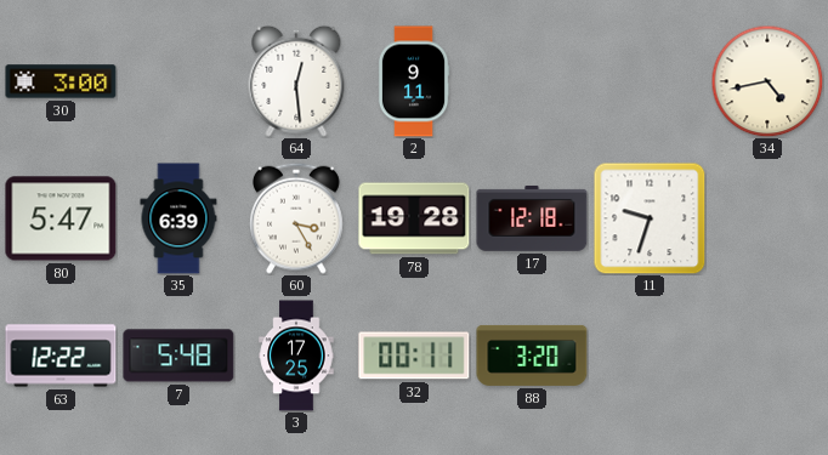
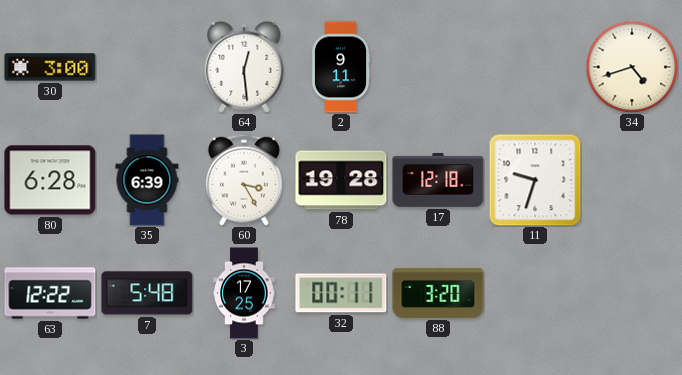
34: 4:43 -> 4:42
80: 5:47 -> 6:28
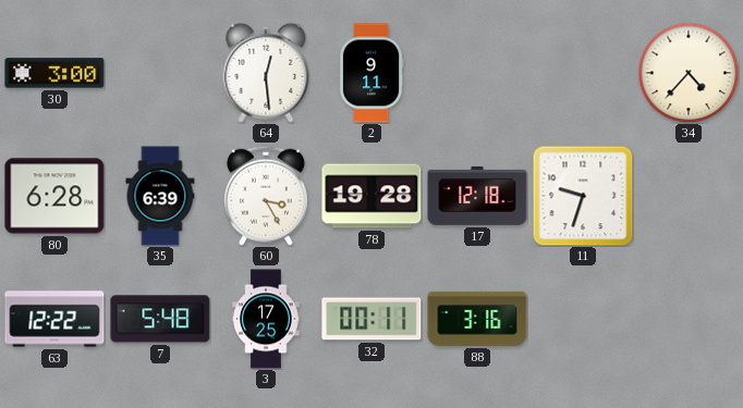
34: 4:42 -> 4:37
88: 3:20 -> 3:16
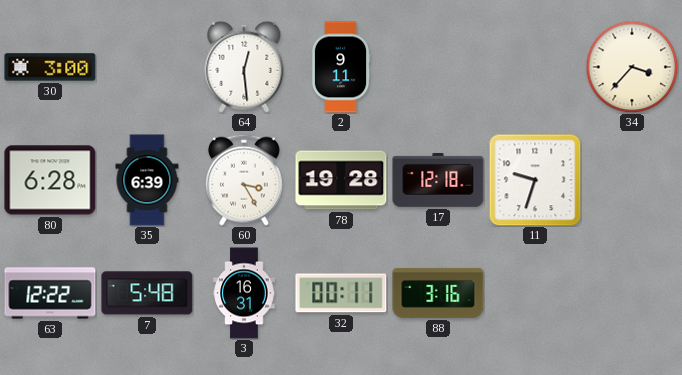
34: 4:37 -> 3:37
3: 17:25 -> 16:31
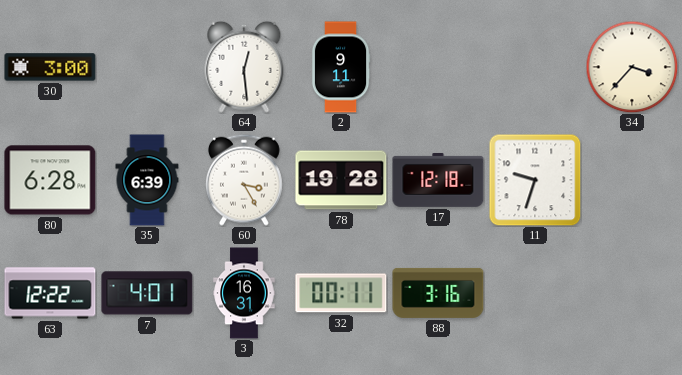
7: 5:48 -> 4:01
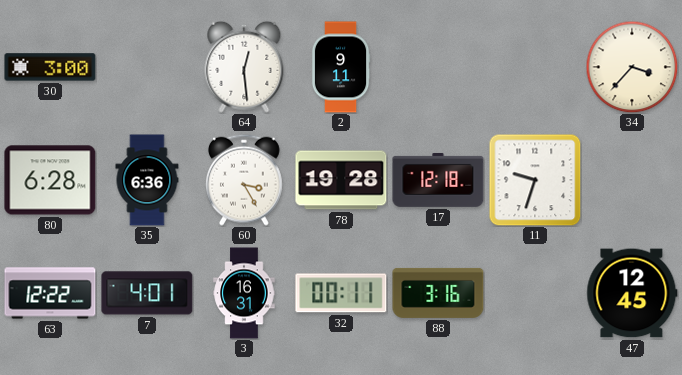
35: 6:39 -> 6:36
47: none -> 12:45
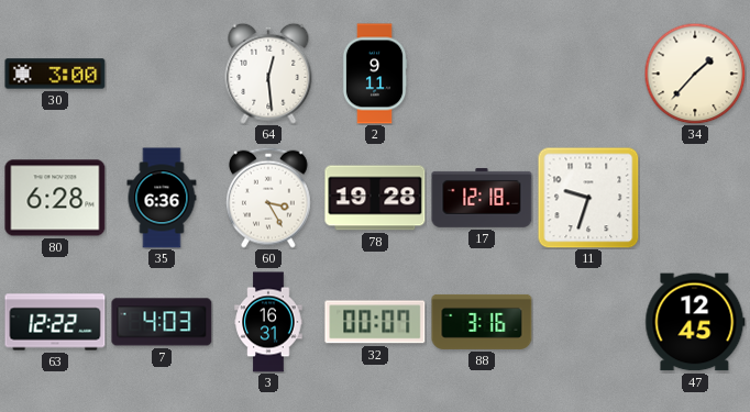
34: 3:37 -> 1:37
7: 4:01 -> 4:03
32: 00:11 -> 00:07
